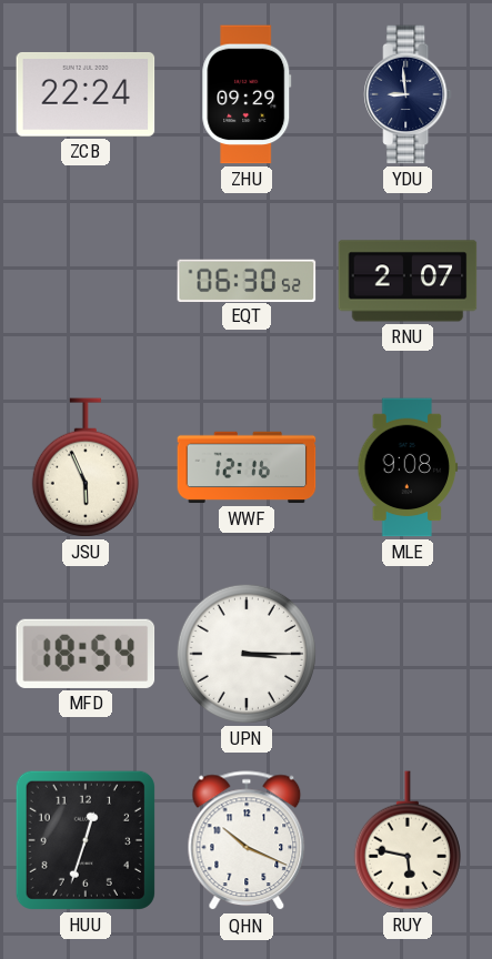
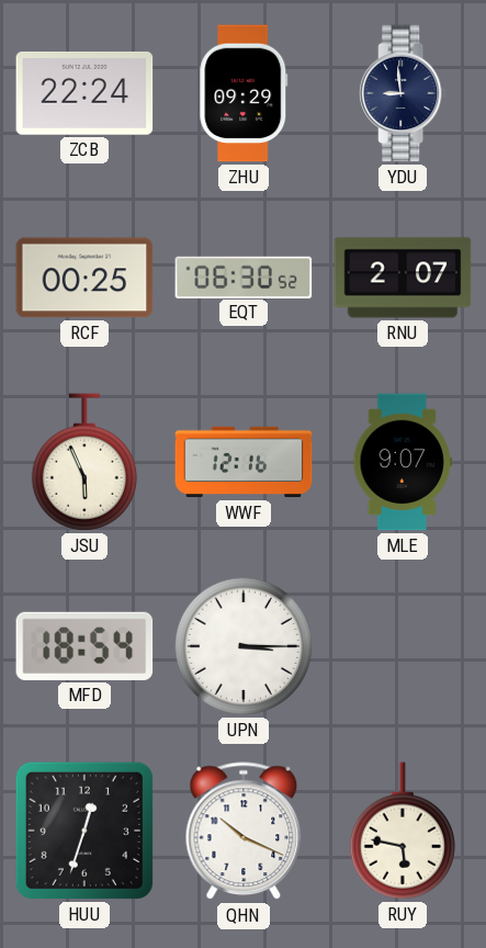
RCF: none -> 00:25
MLE: 9:08 -> 9:07
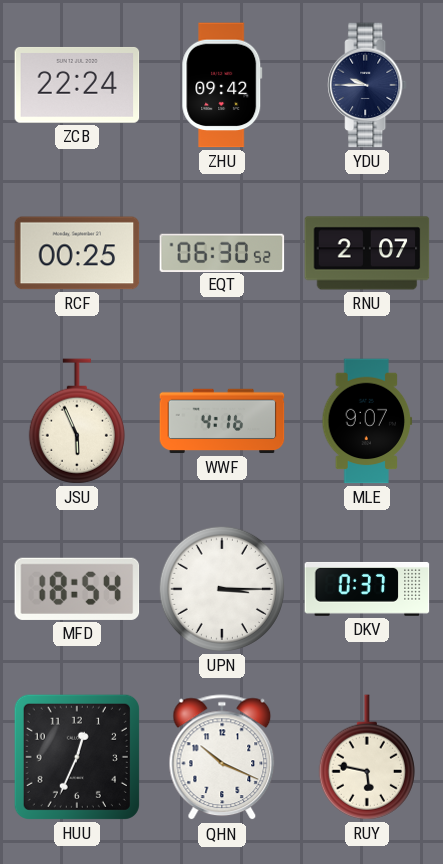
ZHU: 09:29 -> 09:42
YDU: 8:59 -> 9:45
WWF: 12:16 -> 4:16
DKV: none -> 0:37
HUU: 12:33 -> 12:34
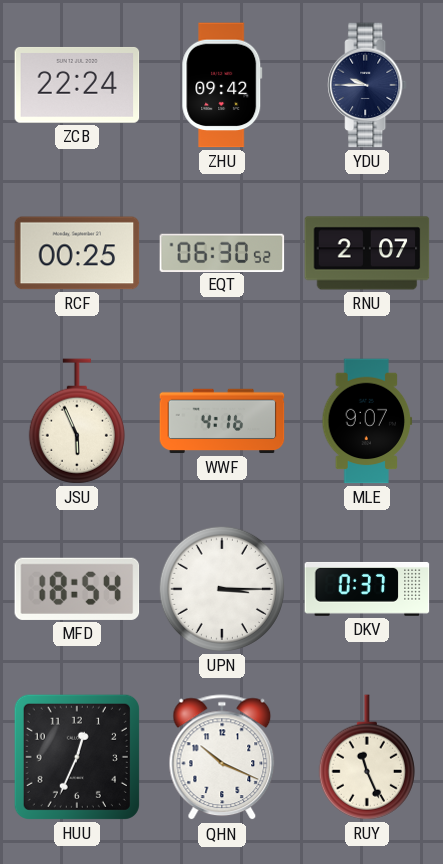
RUY: 5:47 -> 11:26
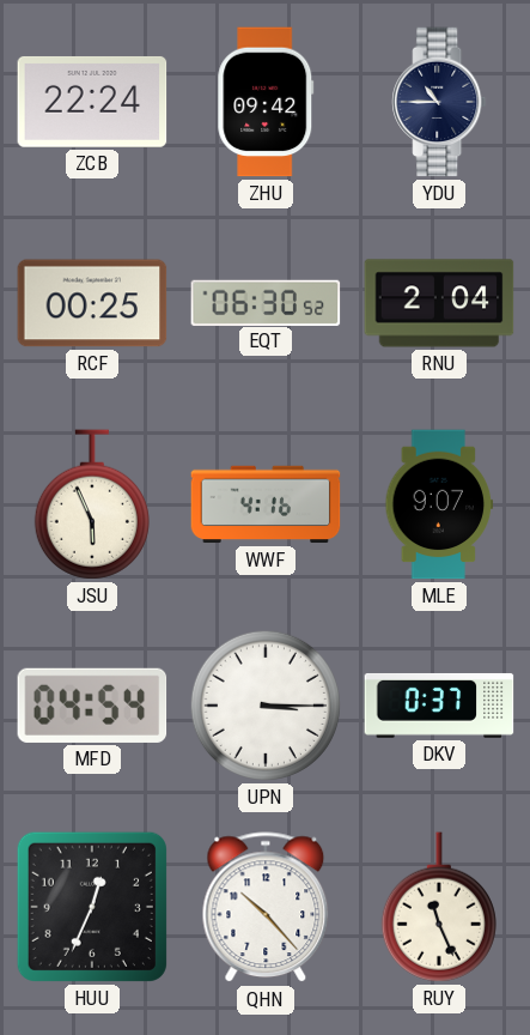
YDU: 9:45 -> 10:45
RNU: 2:07 -> 2:04
MFD: 18:54 -> 04:54
QHN: 10:19 -> 10:23
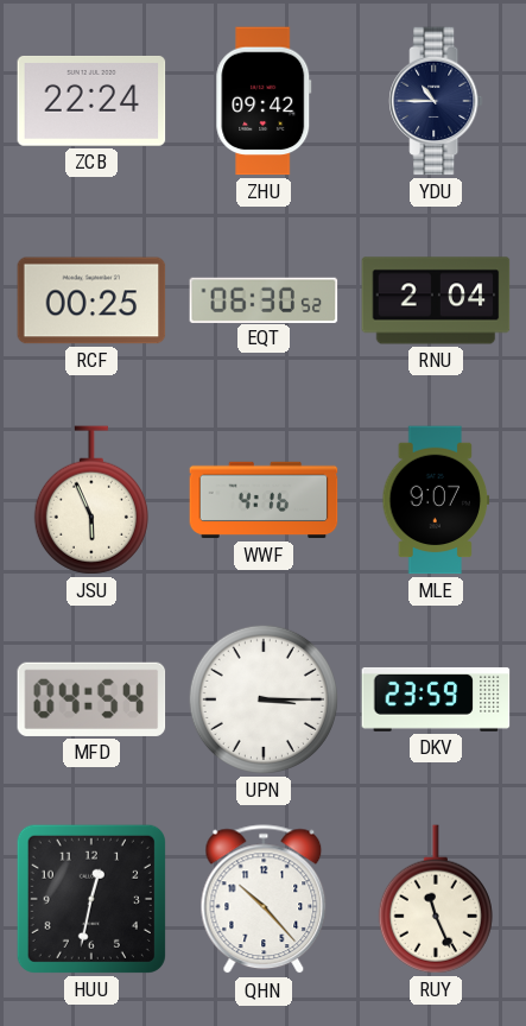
DKV: 0:37 -> 23:59
HUU: 12:34 -> 12:32
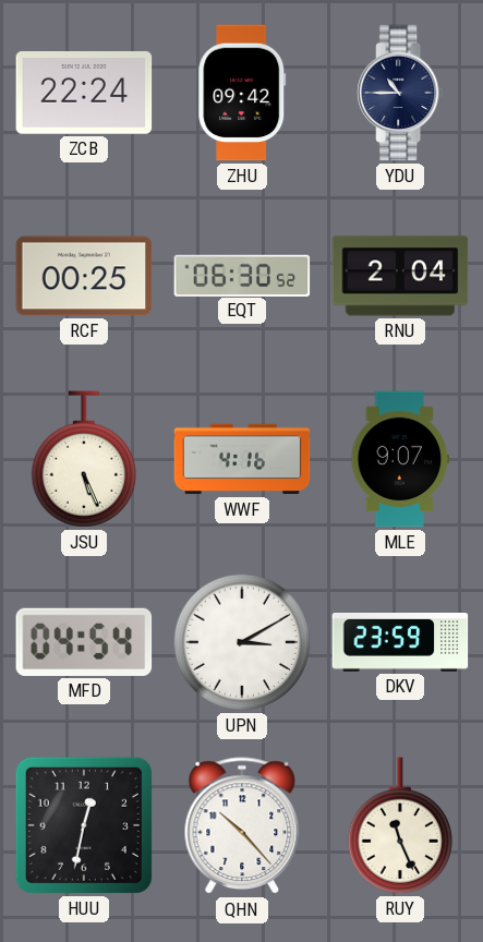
JSU: 5:56 -> 5:26
UPN: 3:15 -> 3:10
